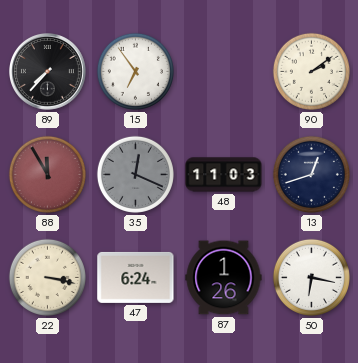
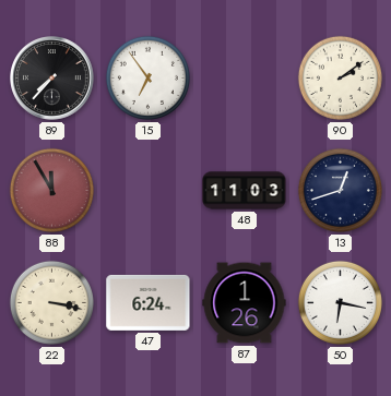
35: 12:19 -> none
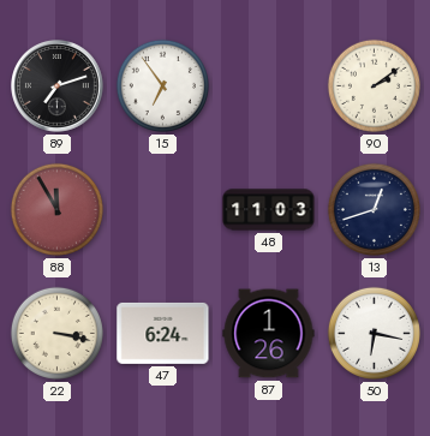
89: 7:37 -> 7:12
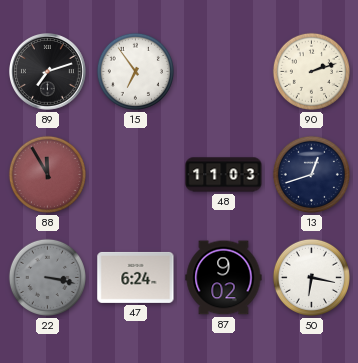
90: 2:09 -> 2:12
22 dial: cream -> grey
87: 1:26 -> 9:02
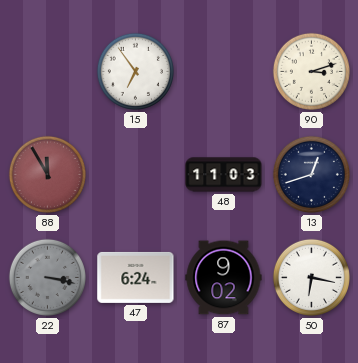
89: 7:12 -> none
90: 2:12 -> 3:12
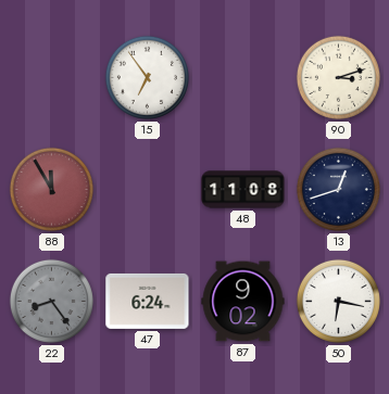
48: 11:03 -> 11:08
22: 3:17 -> 8:24
